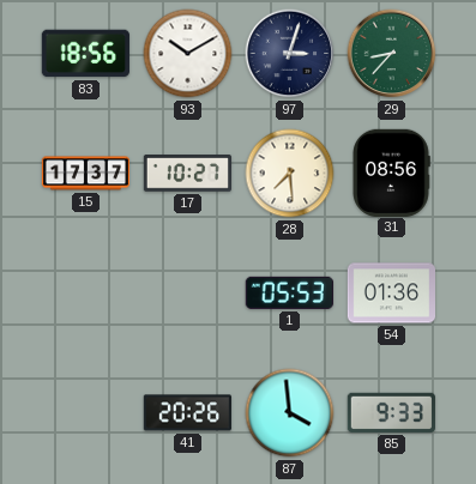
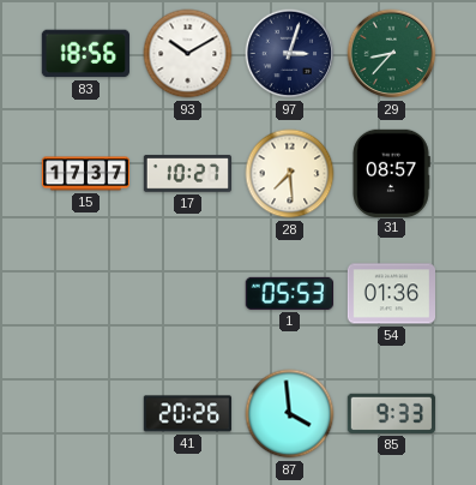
31: 08:56 -> 08:57
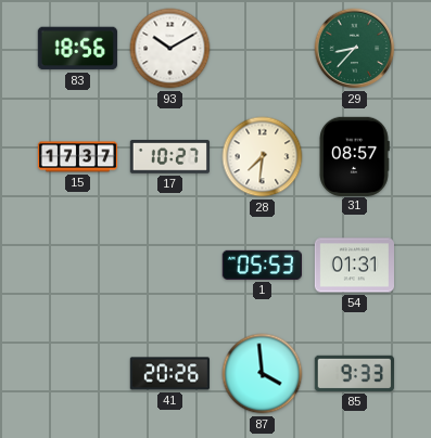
97: 3:03 -> none
28: 7:29 -> 7:31
54: 01:36 -> 01:31
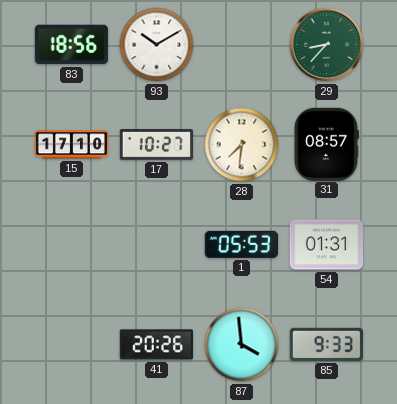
15: 17:37 -> 17:10
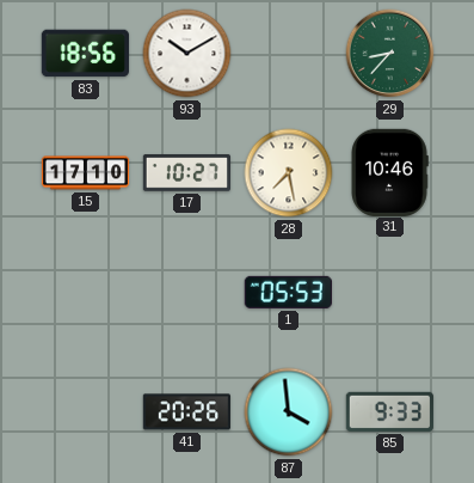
28: 7:31 -> 7:28
31: 08:57 -> 10:46
54: 01:31 -> none
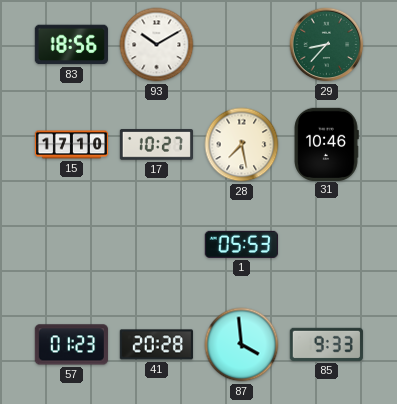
57: none -> 01:23
41: 20:26 -> 20:28
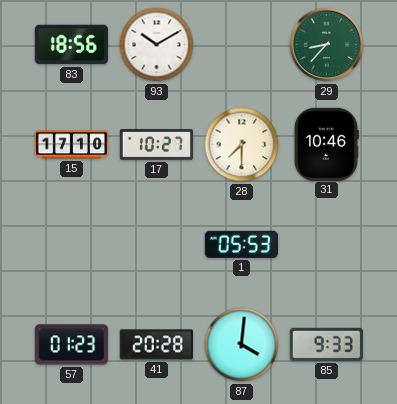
28: 7:28 -> 7:30
87: 3:59 -> 4:01
